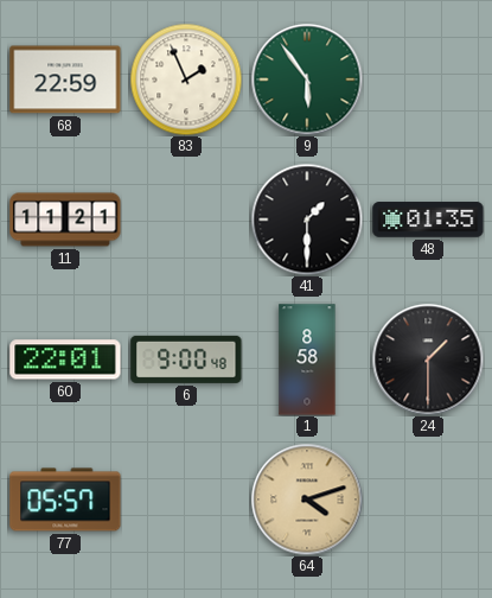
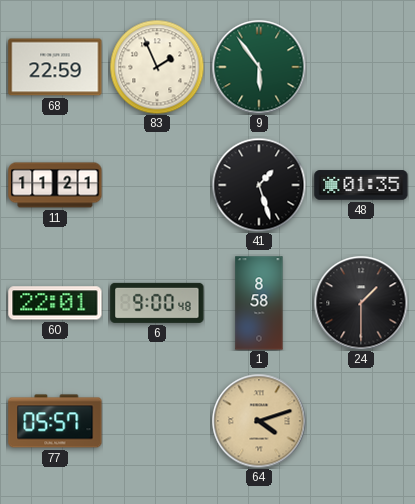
41: 1:30 -> 1:27
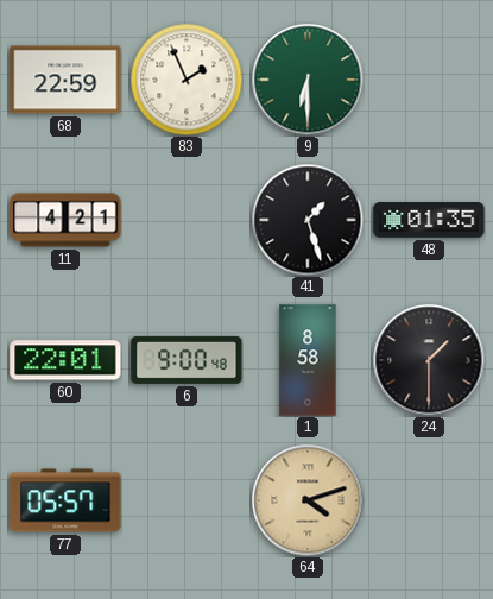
9: 5:54 -> 6:30
11: 11:21 -> 4:21
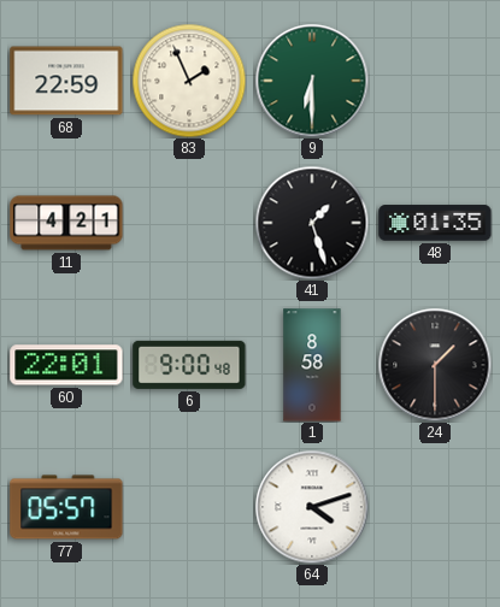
64 dial: champagne -> white
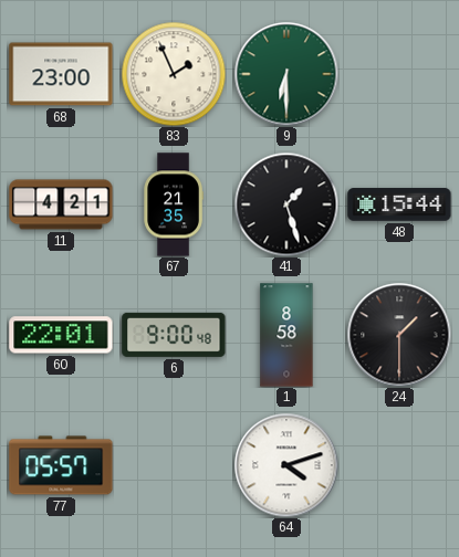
68: 22:59 -> 23:00
67: none -> 21:35
48: 01:35 -> 15:44
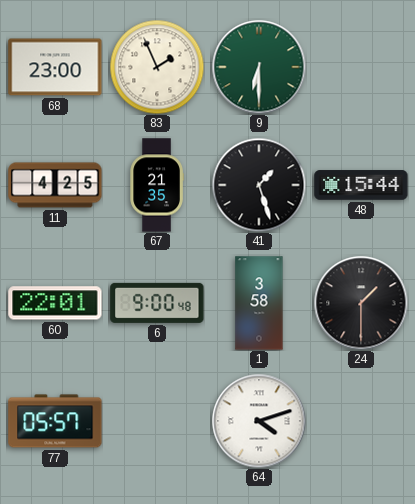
11: 4:21 -> 4:25
1: 8:58 -> 3:58
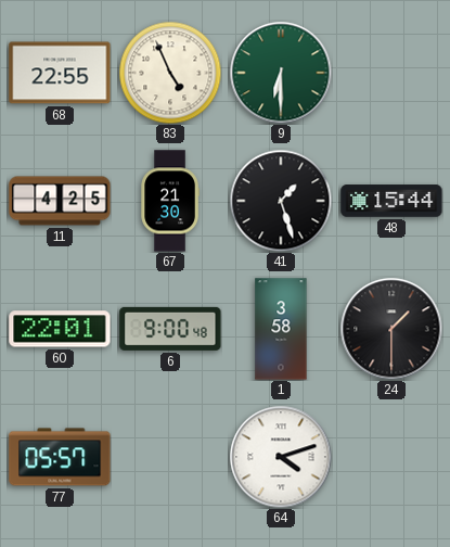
68: 23:00 -> 22:55
83: 1:56 -> 4:56
67: 21:35 -> 21:30
